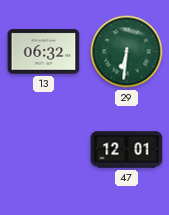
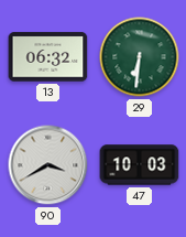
90: none -> 3:40
47: 12:01 -> 10:03
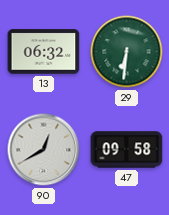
90: 3:40 -> 12:40
47: 10:03 -> 09:58
